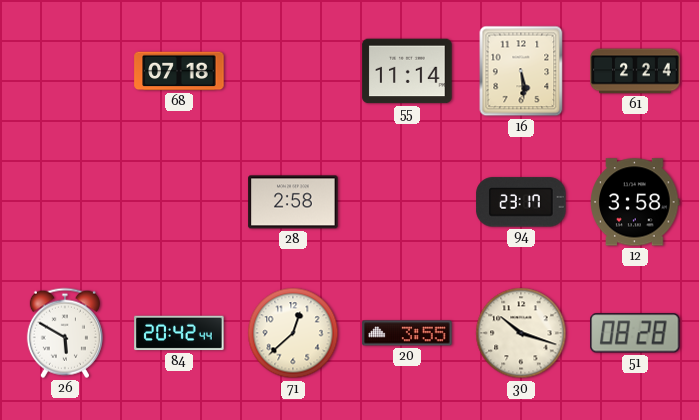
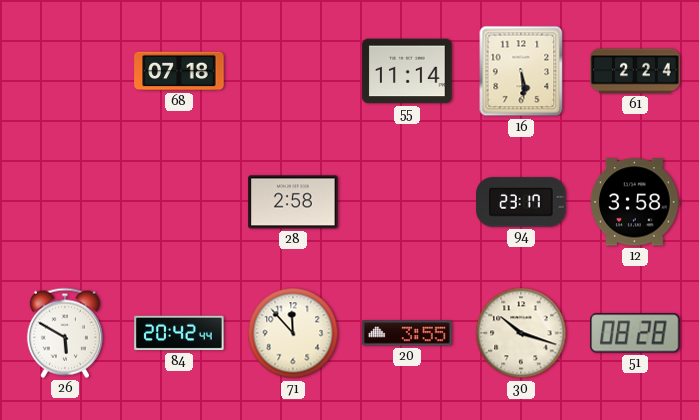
71: 12:38 -> 11:53
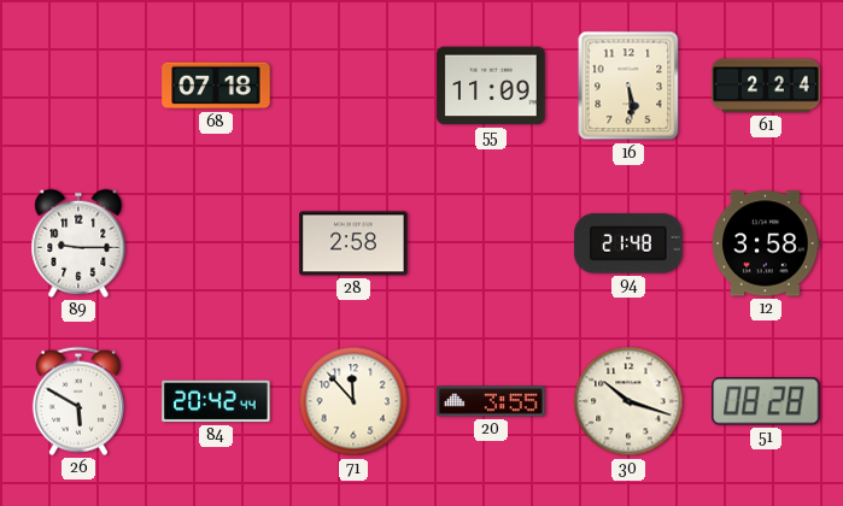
55: 11:14 -> 11:09
89: none -> 9:15
94: 23:17 -> 21:48
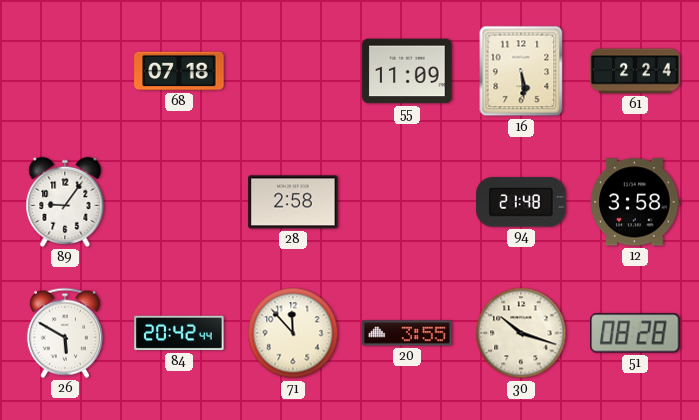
89: 9:15 -> 9:06
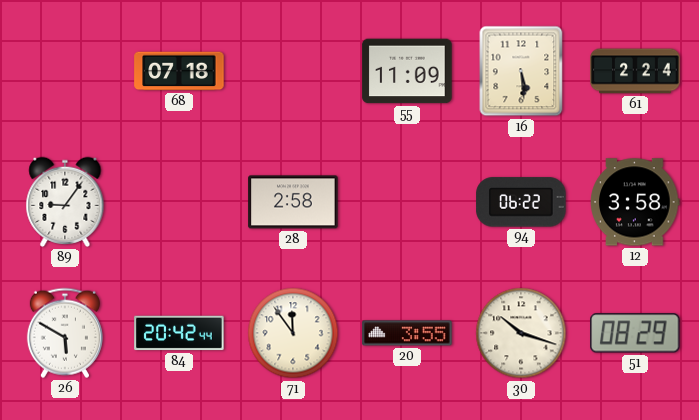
94: 21:48 -> 06:22
71: 11:53 -> 11:54
51: 08:28 -> 08:29
